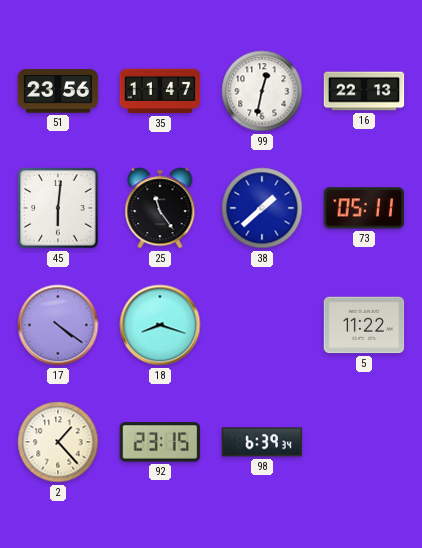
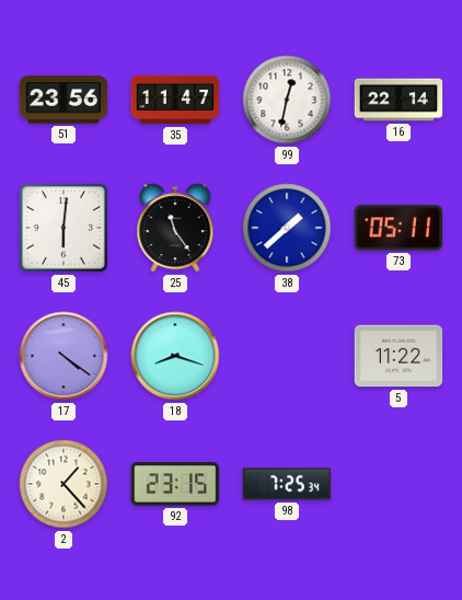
16: 22:13 -> 22:14
98: 6:39 -> 7:25
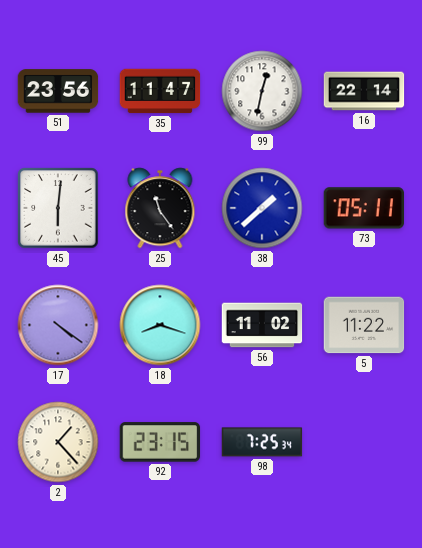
56: none -> 11:02
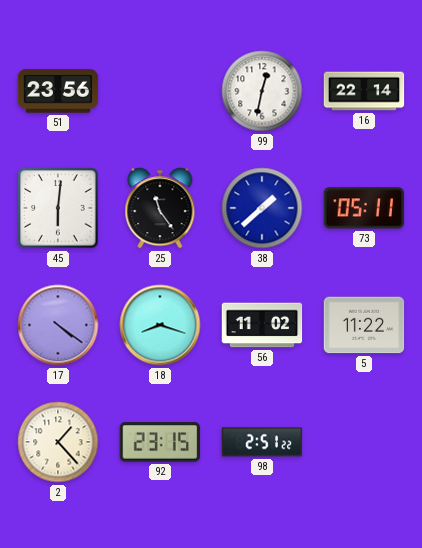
35: 11:47 -> none
98: 7:25 -> 2:51
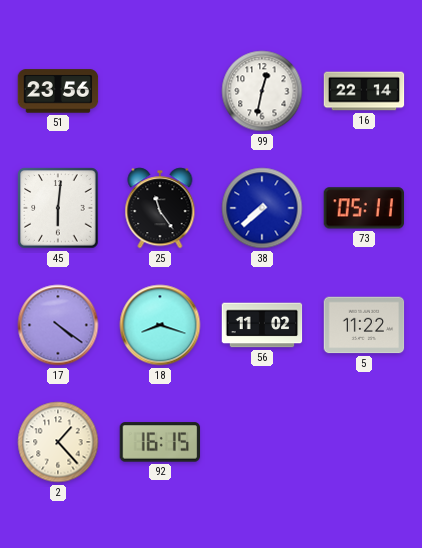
38: 1:38 -> 7:38
92: 23:15 -> 16:15
98: 2:51 -> none
